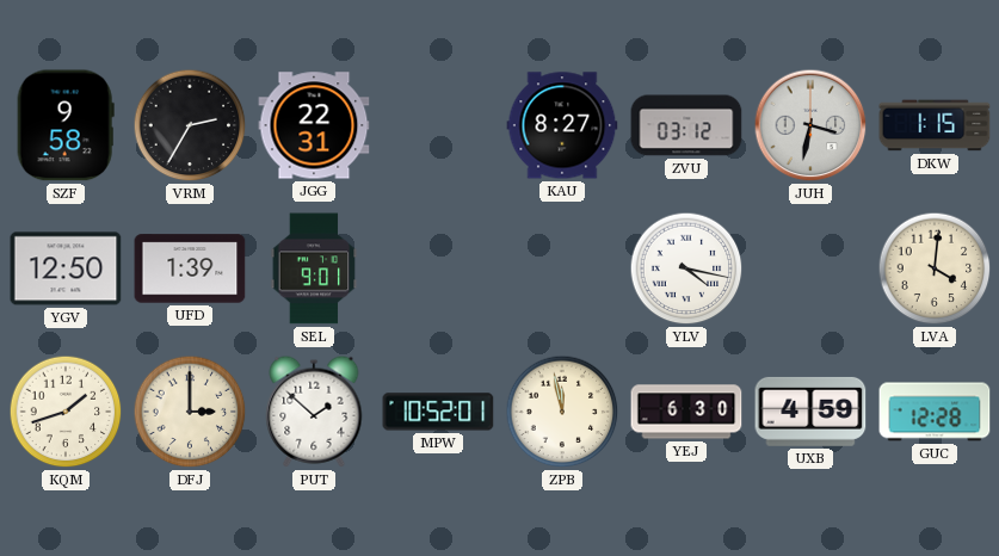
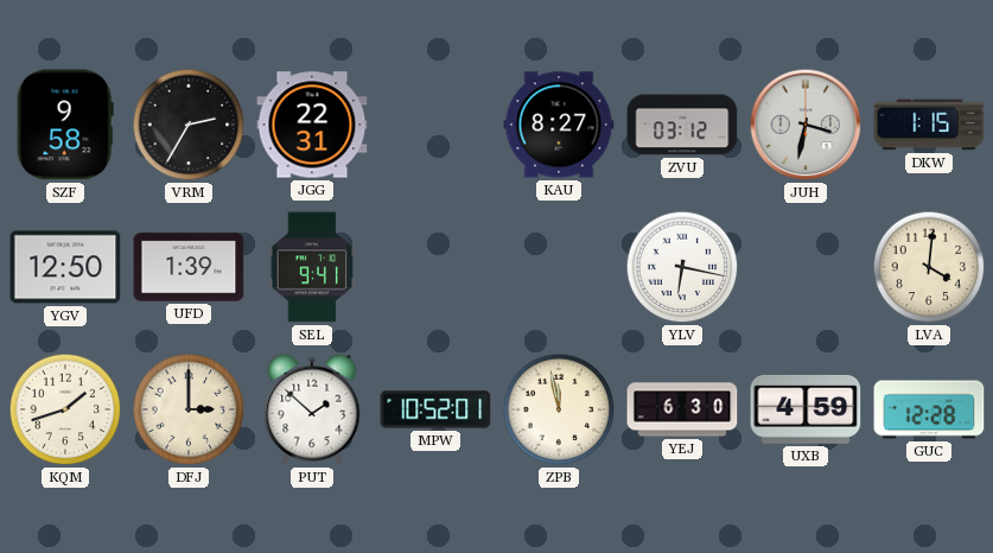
SEL: 9:01 -> 9:41
YLV: 4:17 -> 6:17
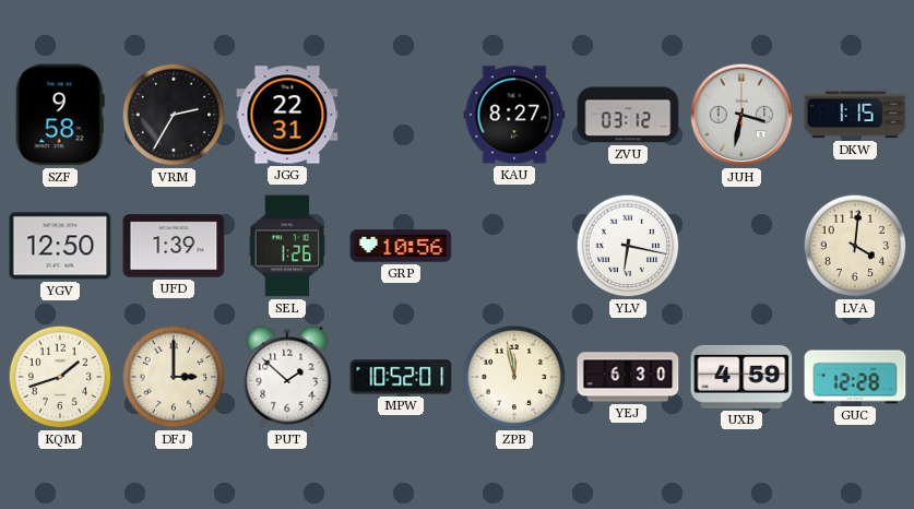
SEL: 9:41 -> 1:26
GRP: none -> 10:56
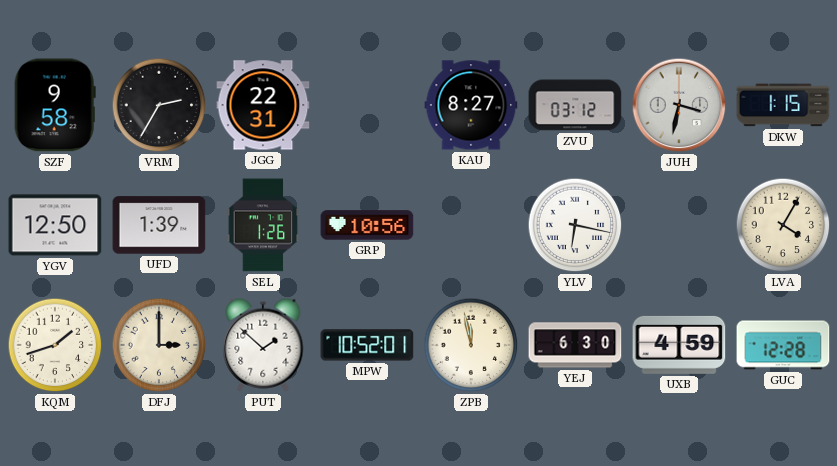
LVA: 4:01 -> 4:05
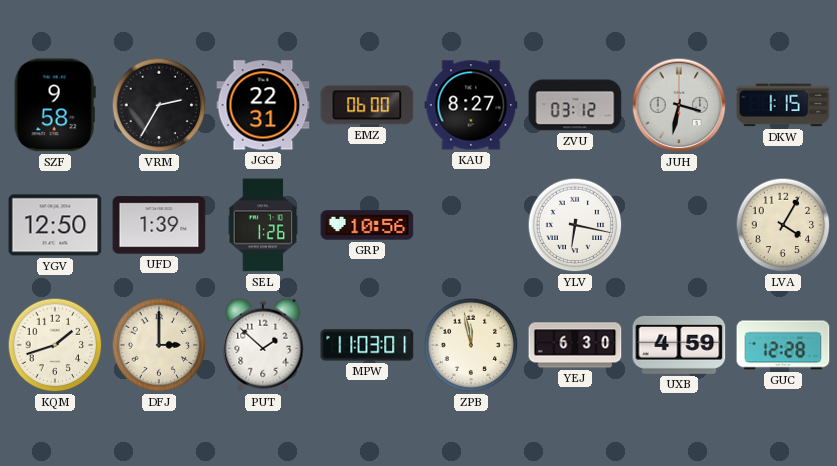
EMZ: none -> 06:00
MPW: 10:52 -> 11:03
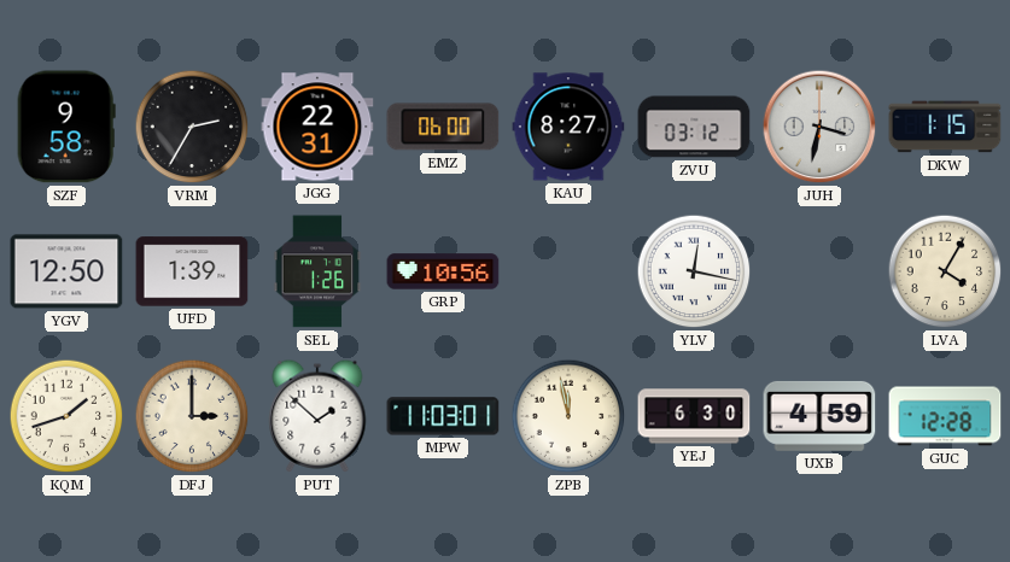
YLV: 6:17 -> 12:17
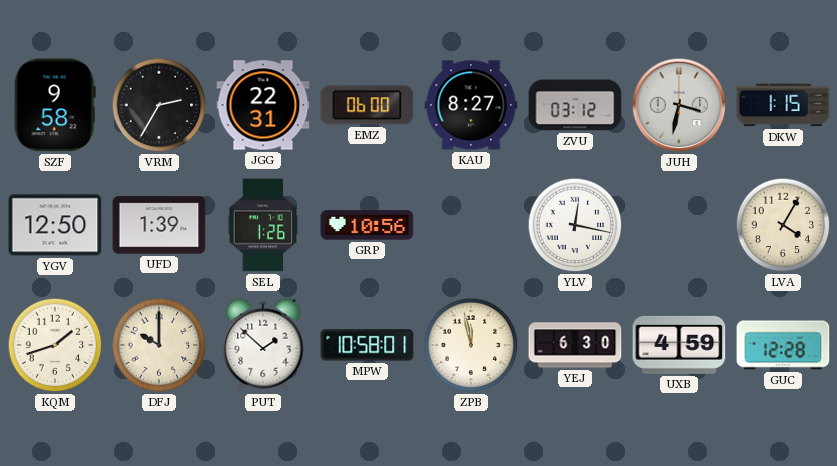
DFJ: 3:00 -> 10:00
MPW: 11:03 -> 10:58
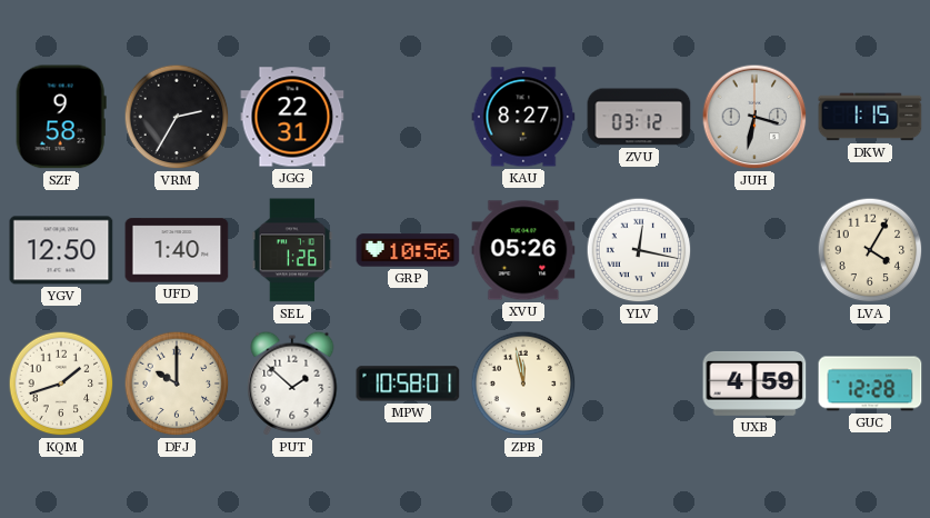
EMZ: 06:00 -> none
UFD: 1:39 -> 1:40
XVU: none -> 05:26
YEJ: 6:30 -> none
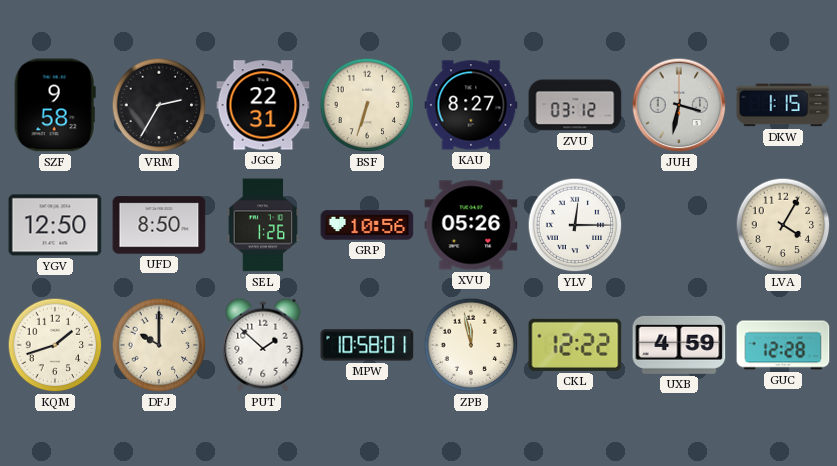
BSF: none -> 6:33
UFD: 1:40 -> 8:50
YLV: 12:17 -> 12:15
CKL: none -> 12:22
